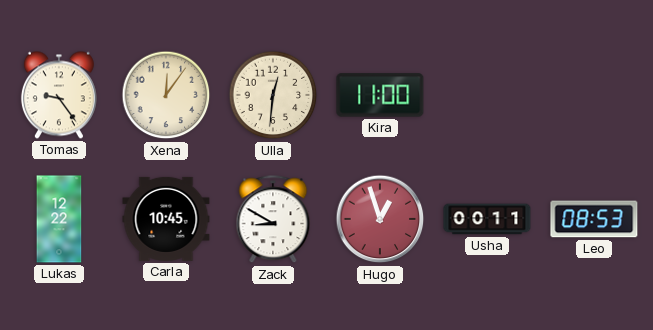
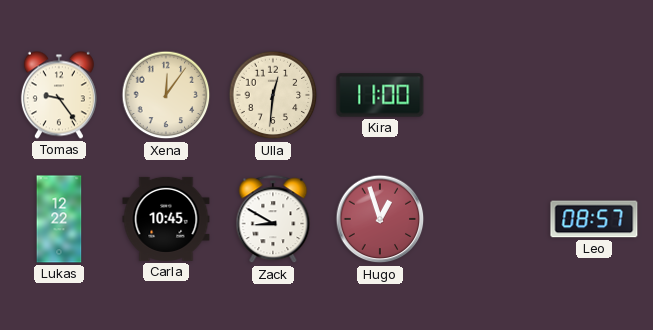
Usha: 00:11 -> none
Leo: 08:53 -> 08:57
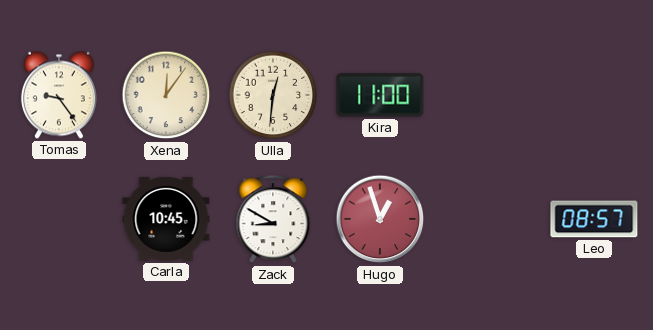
Lukas: 12:22 -> none
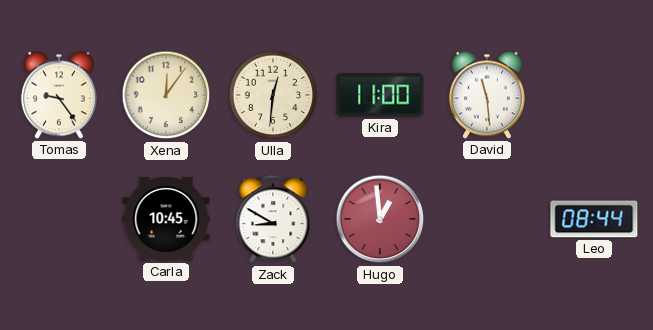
David: none -> 11:29
Hugo: 12:57 -> 12:59
Leo: 08:57 -> 08:44
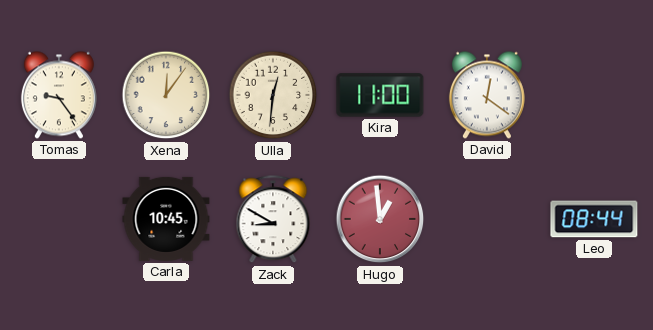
David: 11:29 -> 12:21
